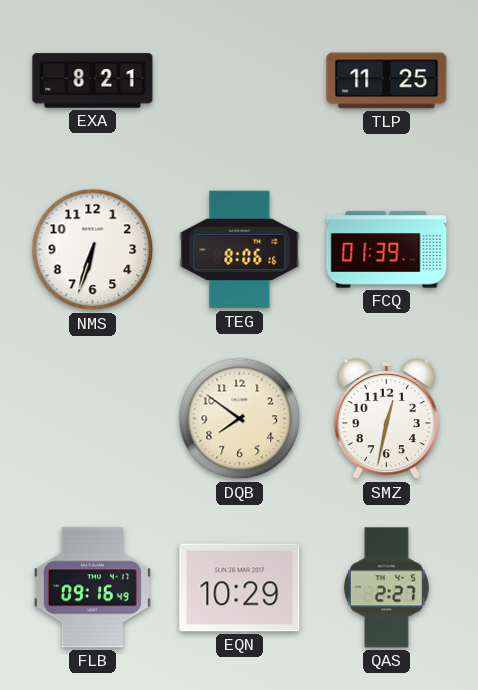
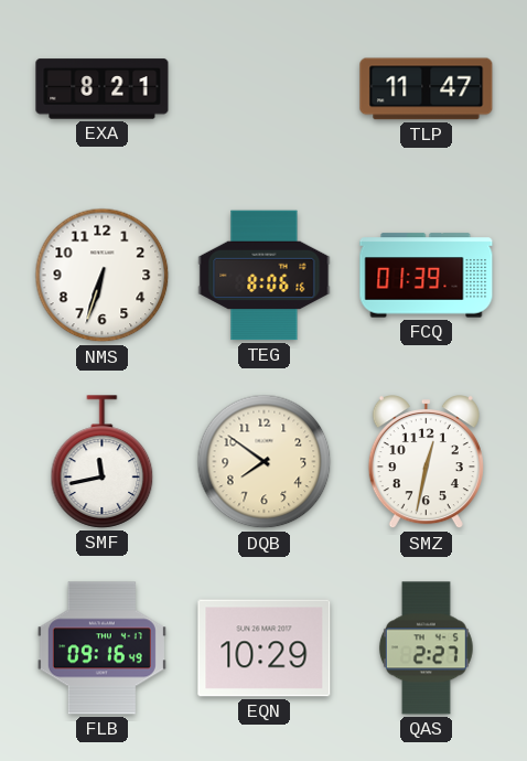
TLP: 11:25 -> 11:47
SMF: none -> 11:43
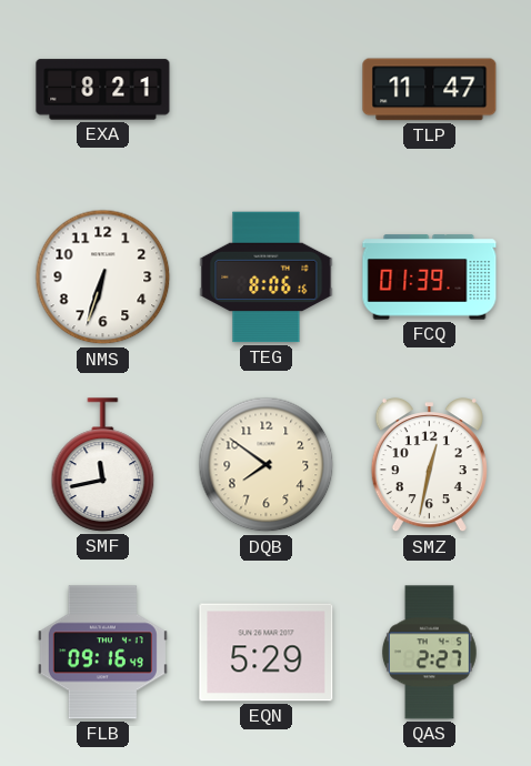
EQN: 10:29 -> 5:29
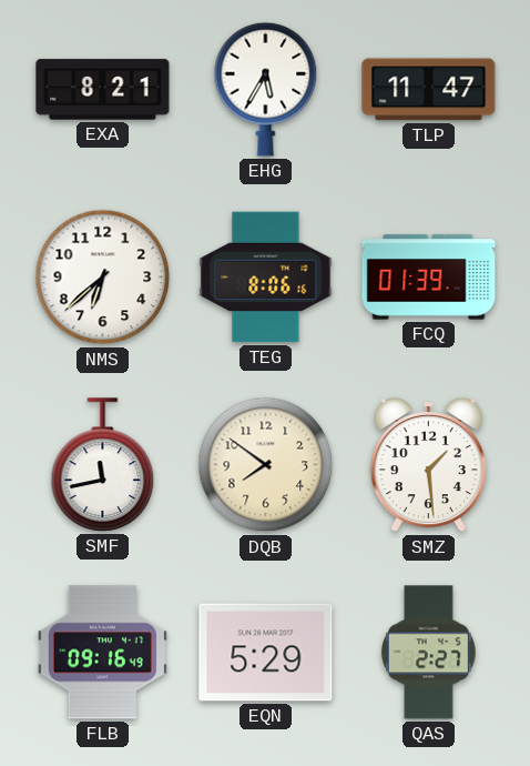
EHG: none -> 5:35
NMS: 6:33 -> 6:38
SMZ: 12:32 -> 1:29
